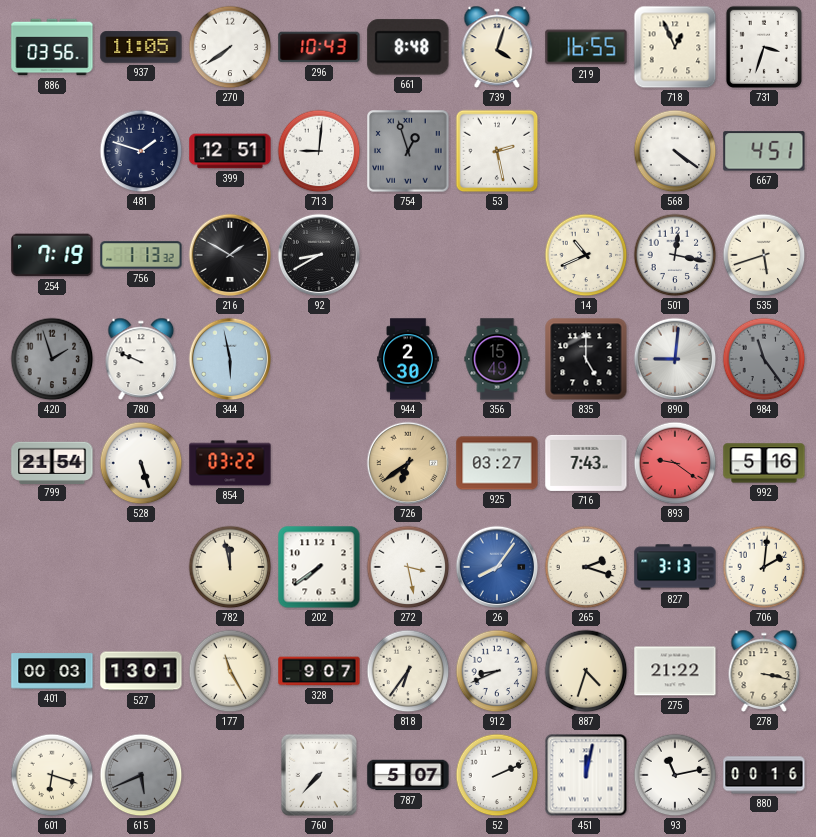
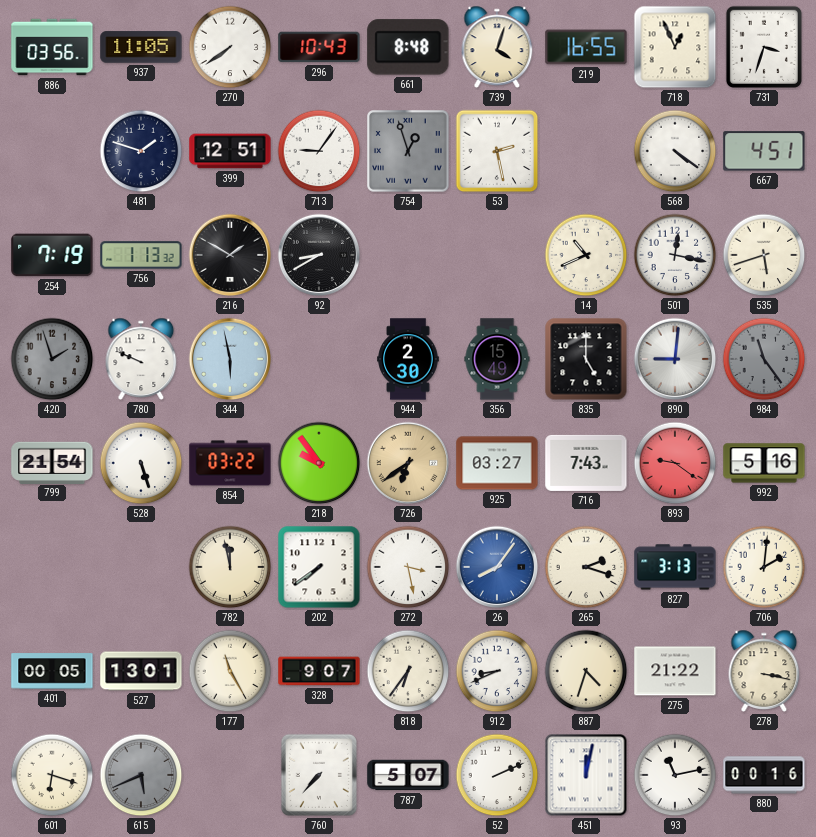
713: 9:01 -> 9:06
218: none -> 9:54
401: 00:03 -> 00:05
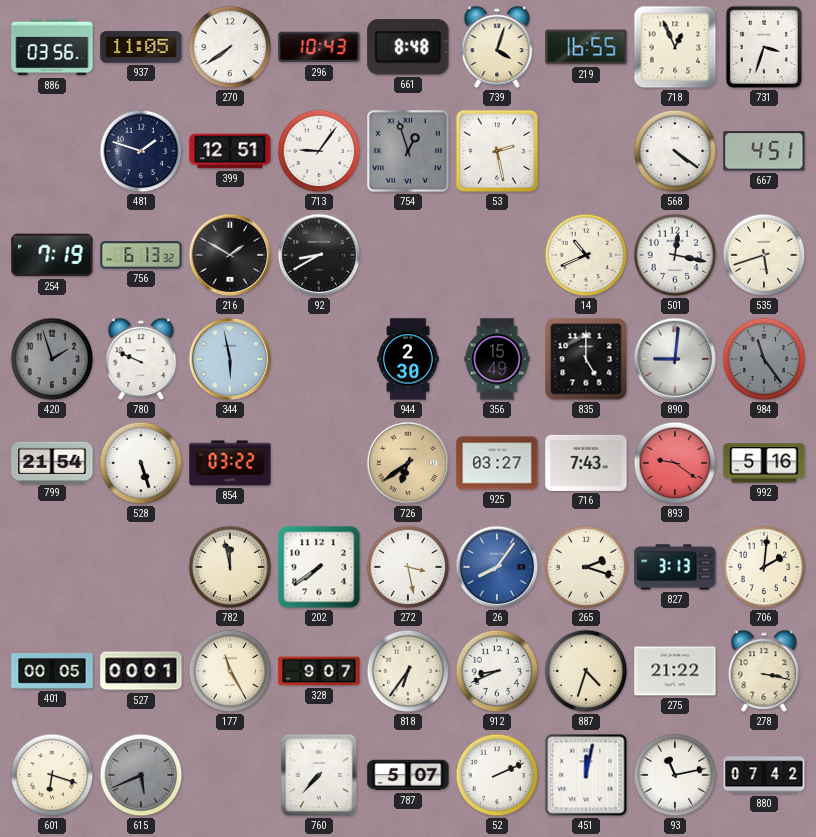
756: 1:13 -> 6:13
218: 9:54 -> none
527: 13:01 -> 00:01
880: 00:16 -> 07:42
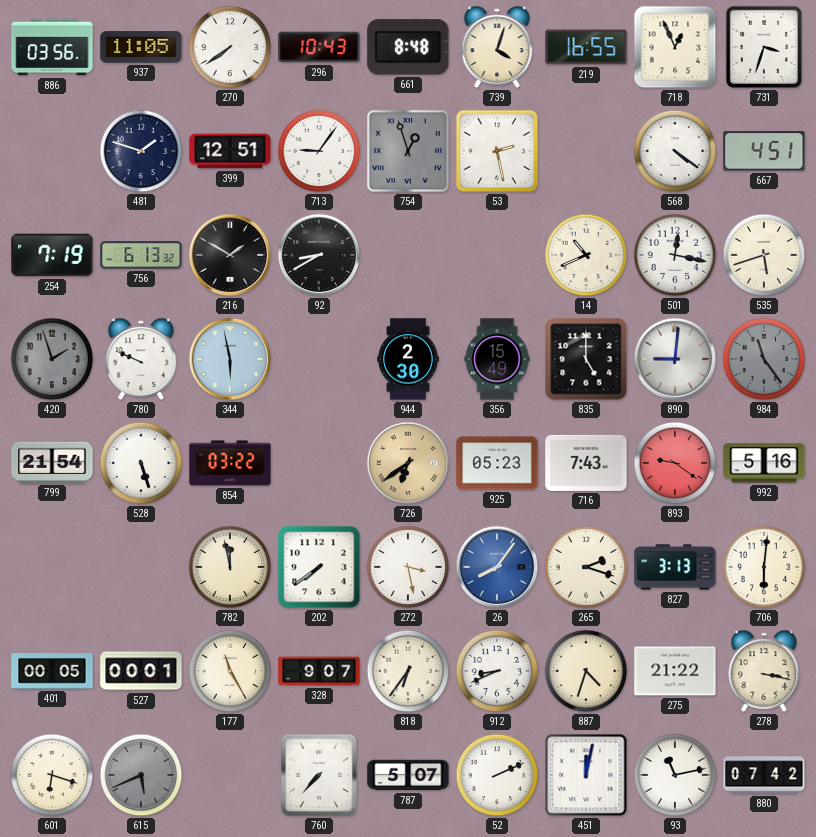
925: 03:27 -> 05:23
706: 2:01 -> 6:01
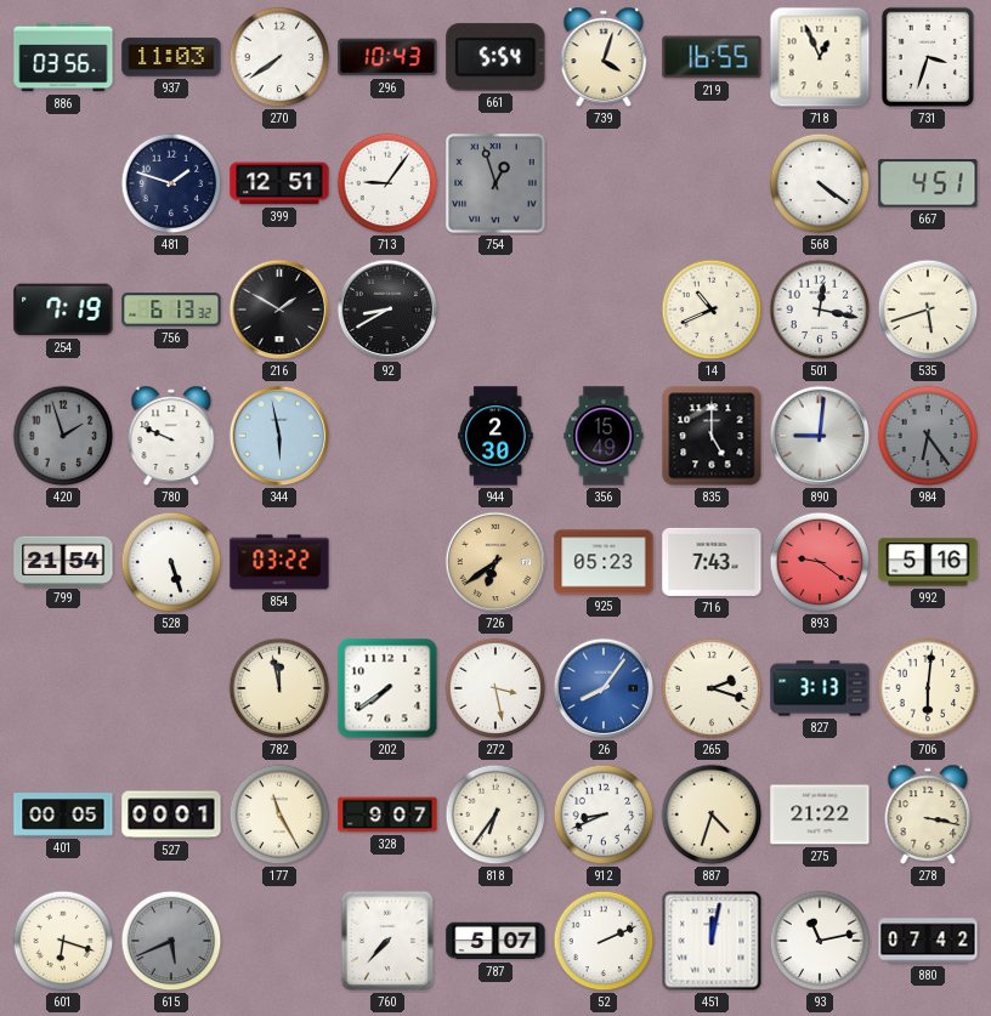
937: 11:05 -> 11:03
661: 8:48 -> 5:54
53: 2:28 -> none
984: 11:24 -> 6:24
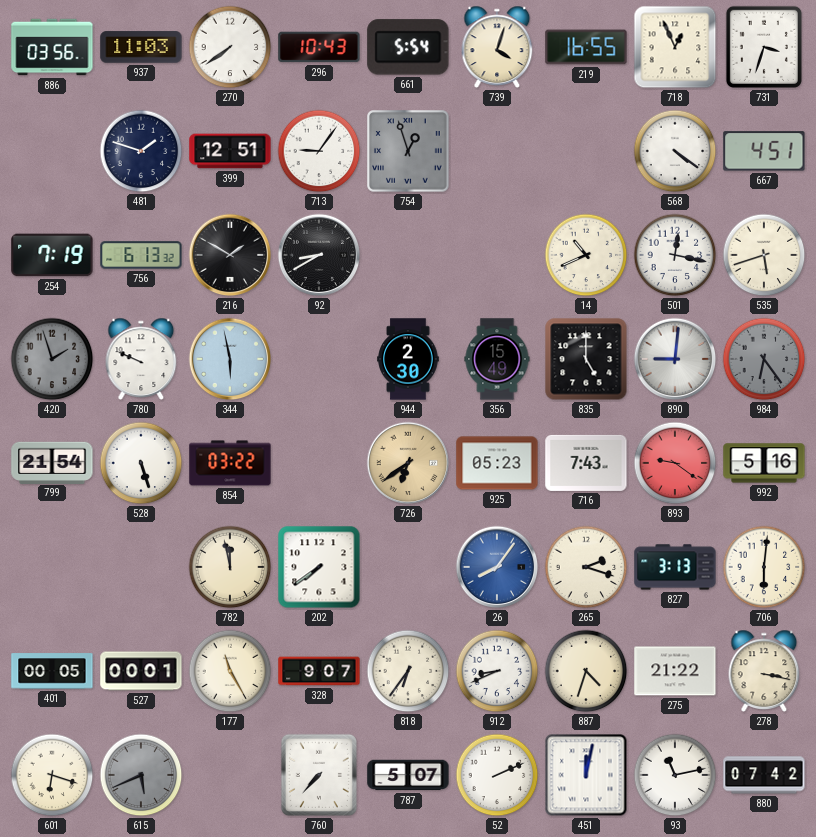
272: 3:28 -> none
